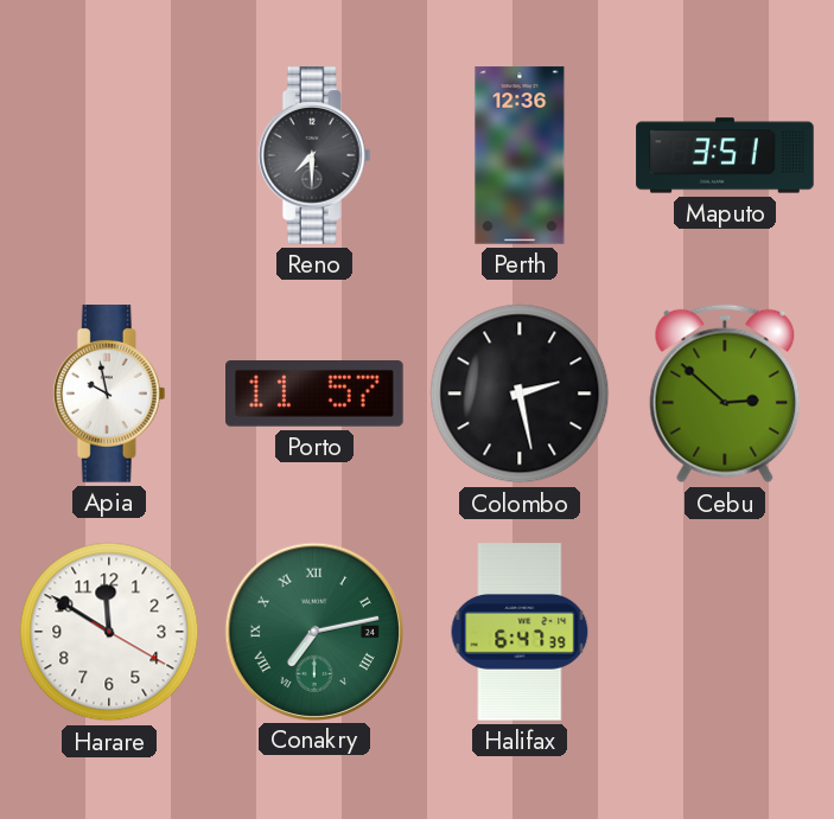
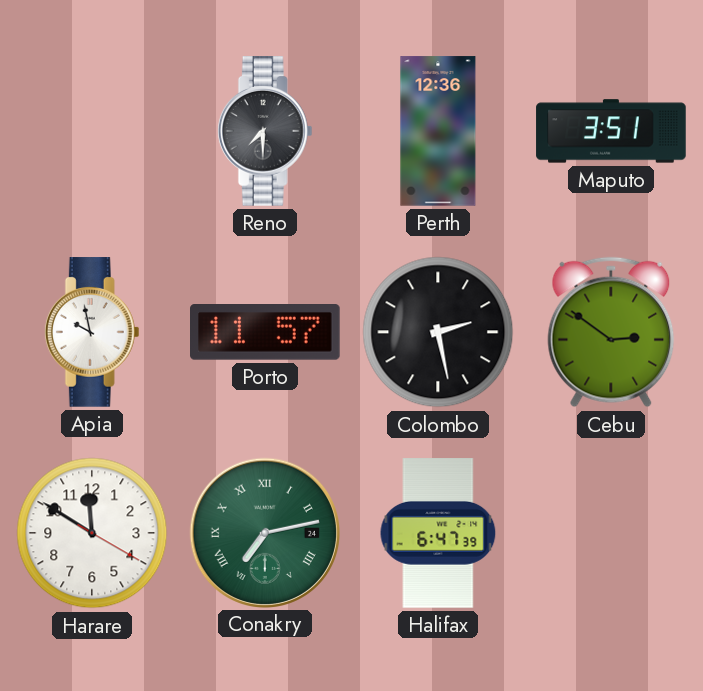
Cebu: 2:52 -> 2:51
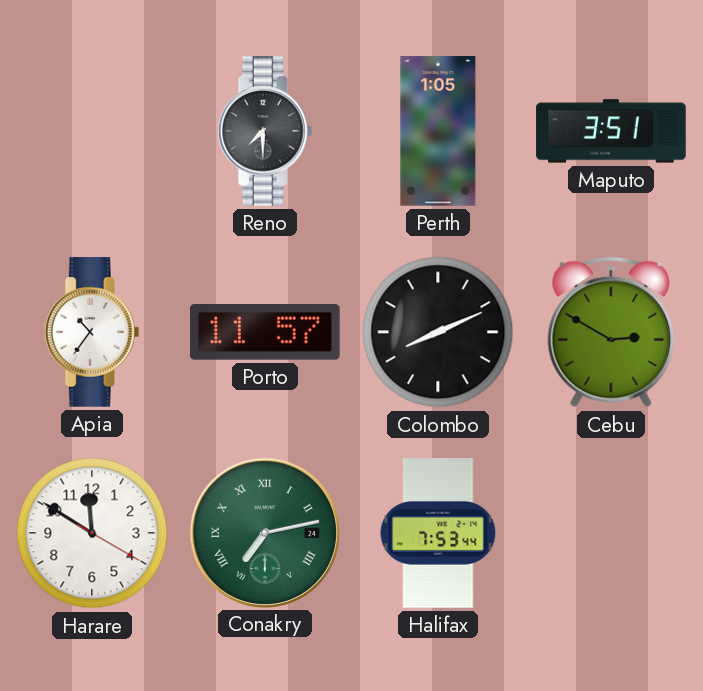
Perth: 12:36 -> 1:05
Apia: 9:58 -> 10:36
Colombo: 2:28 -> 8:11
Cebu: 2:51 -> 2:50
Halifax: 6:47 -> 7:53
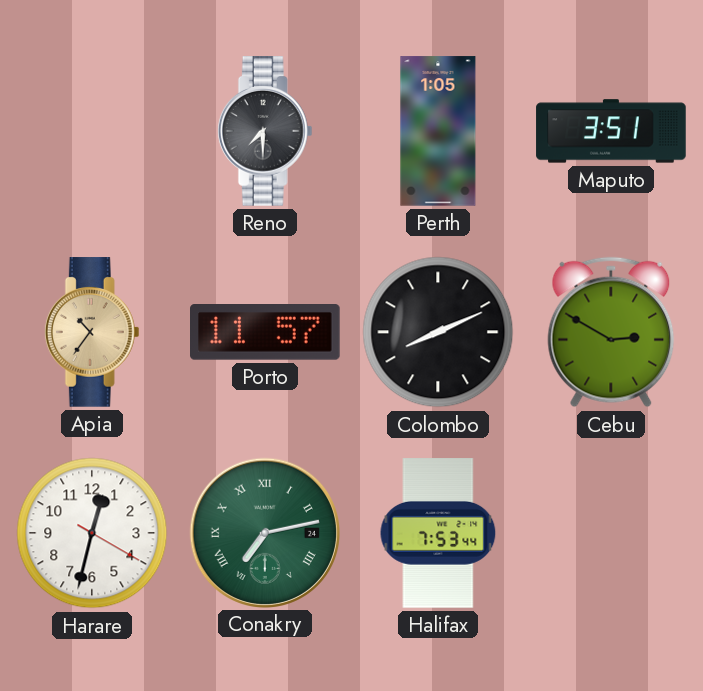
Apia dial: white -> champagne
Harare: 11:50 -> 12:32
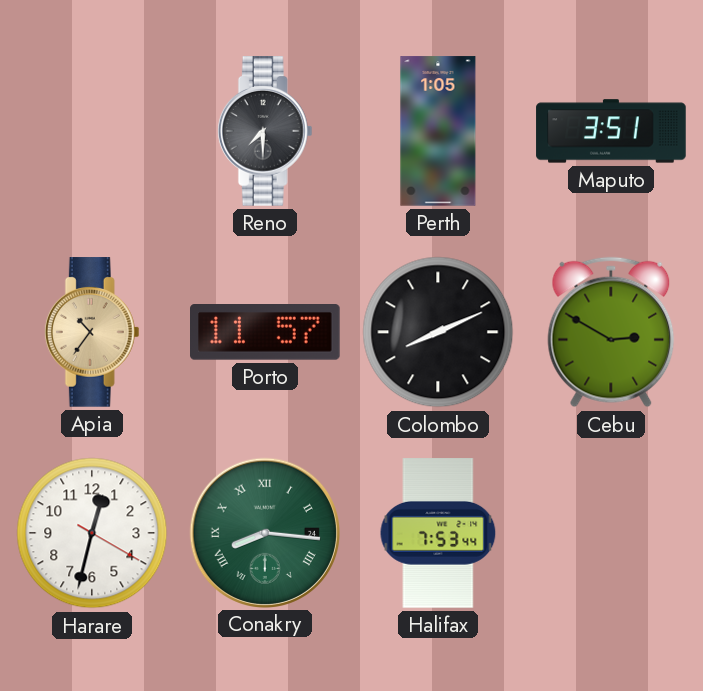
Conakry: 7:13 -> 8:16
